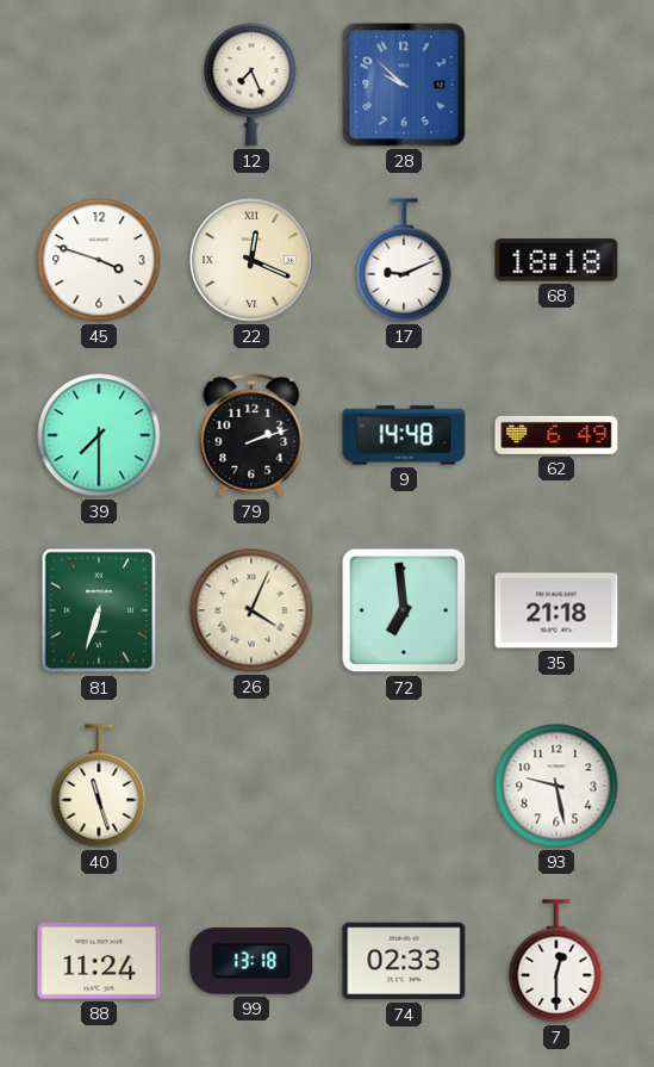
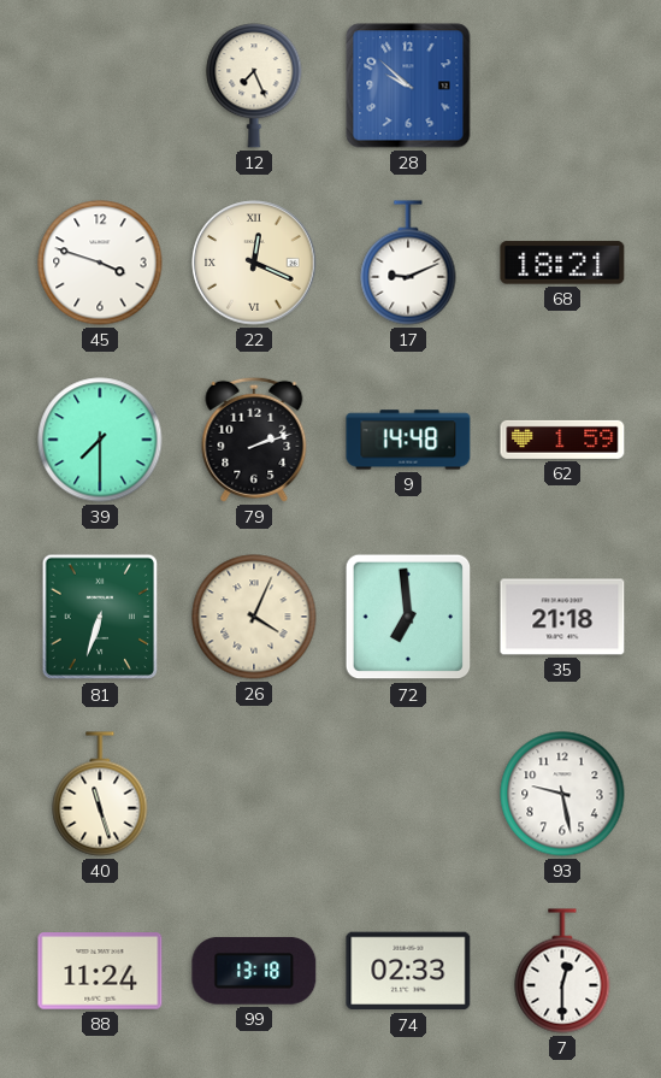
68: 18:18 -> 18:21
62: 6:49 -> 1:59
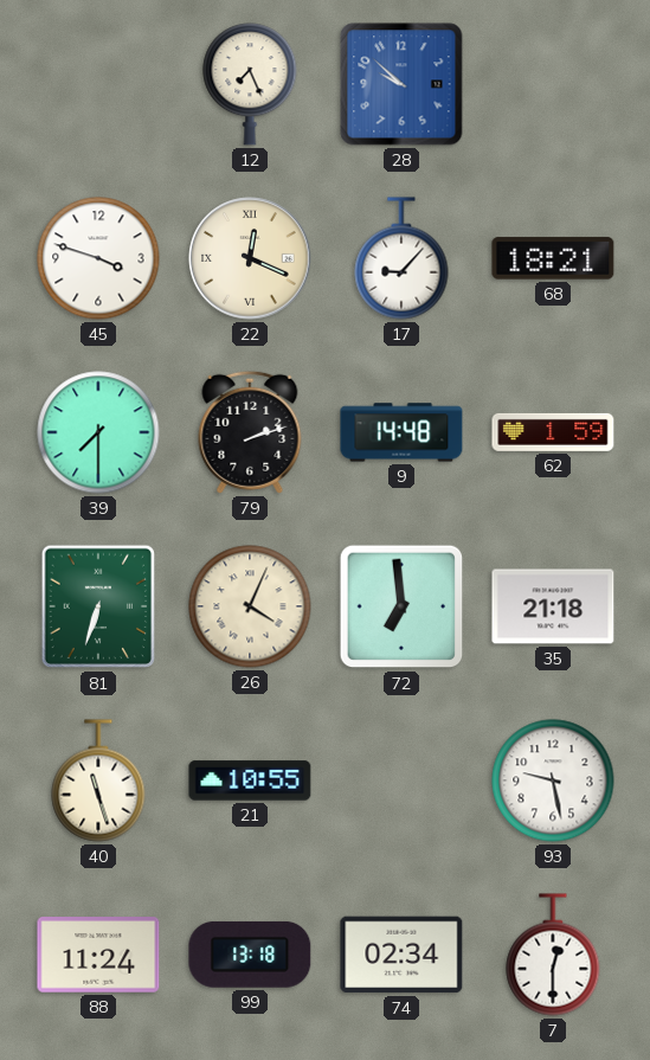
17: 9:11 -> 9:07
21: none -> 10:55
74: 02:33 -> 02:34
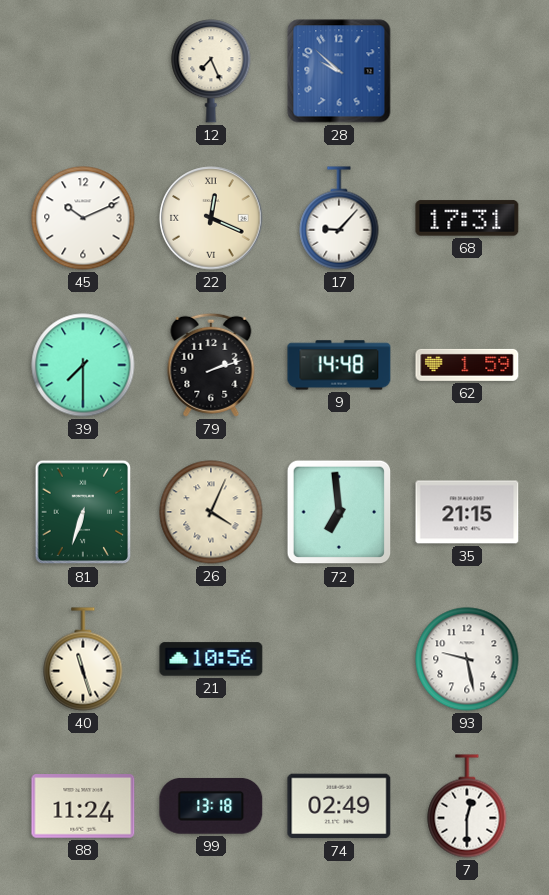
45: 3:48 -> 10:11
68: 18:21 -> 17:31
35: 21:18 -> 21:15
21: 10:55 -> 10:56
74: 02:34 -> 02:49
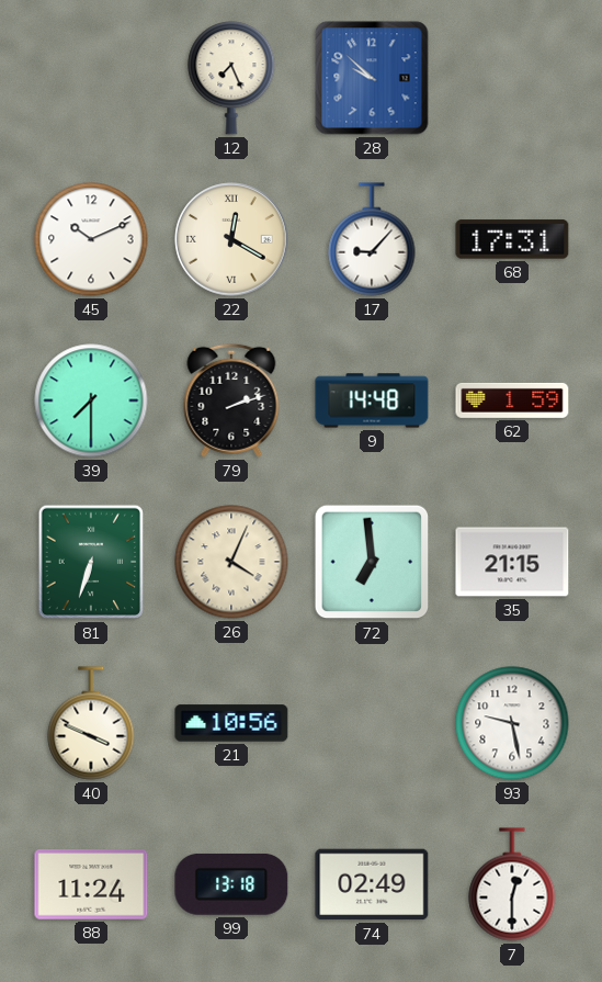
22: 12:19 -> 12:20
40: 11:27 -> 3:49
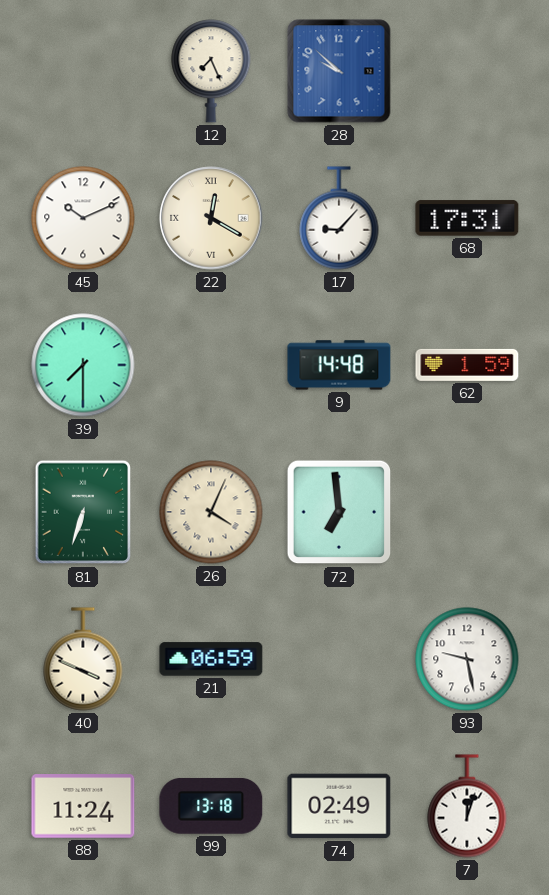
79: 2:12 -> none
35: 21:15 -> none
21: 10:56 -> 06:59
7: 12:30 -> 12:03
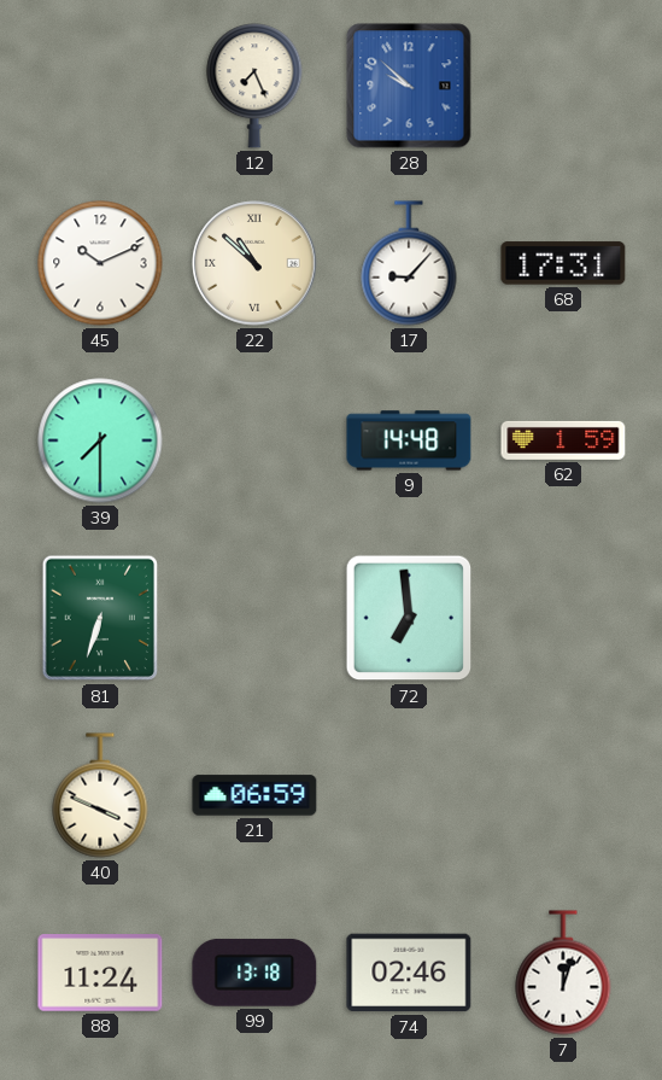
22: 12:20 -> 10:52
26: 4:04 -> none
93: 9:28 -> none
74: 02:49 -> 02:46
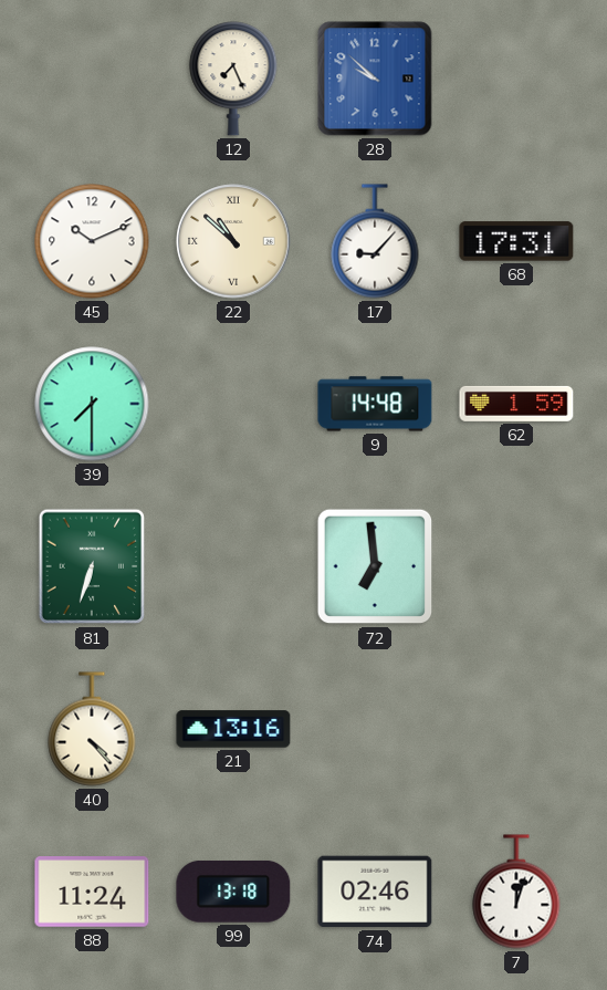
40: 3:49 -> 4:23
21: 06:59 -> 13:16
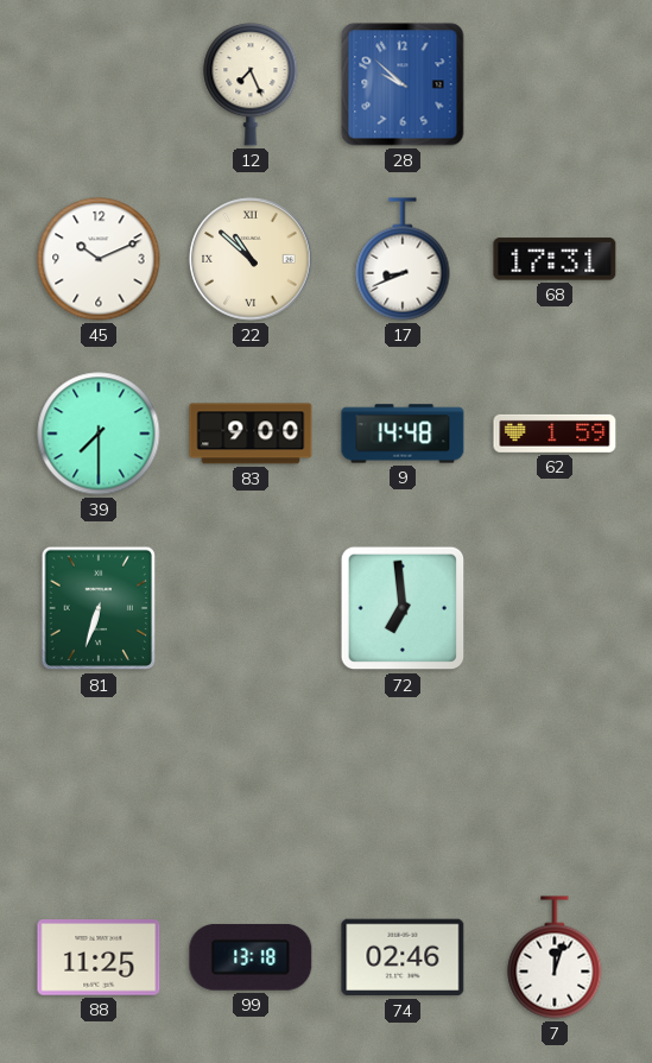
17: 9:07 -> 8:41
83: none -> 9:00
40: 4:23 -> none
21: 13:16 -> none
88: 11:24 -> 11:25
